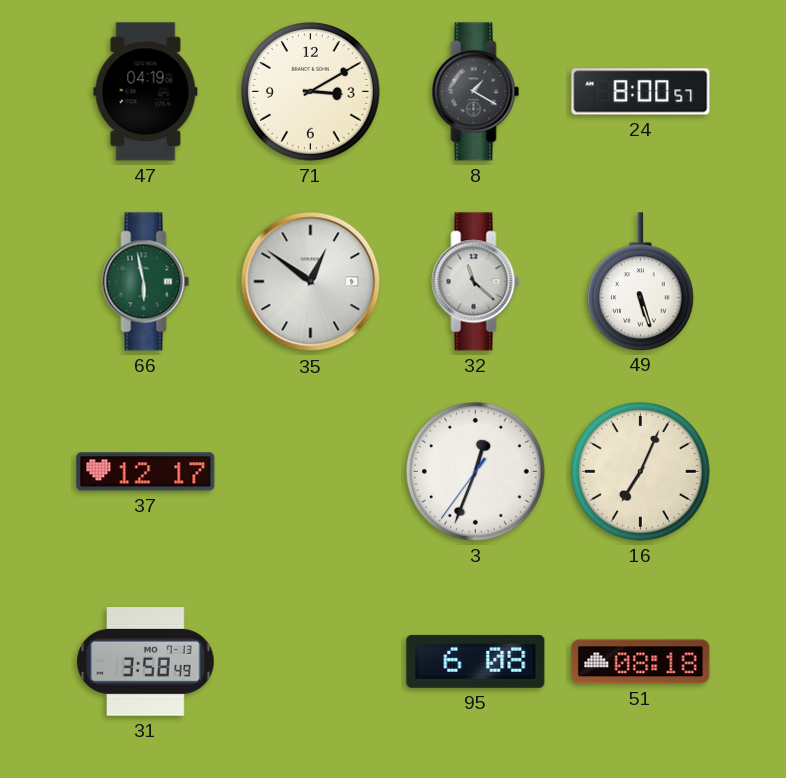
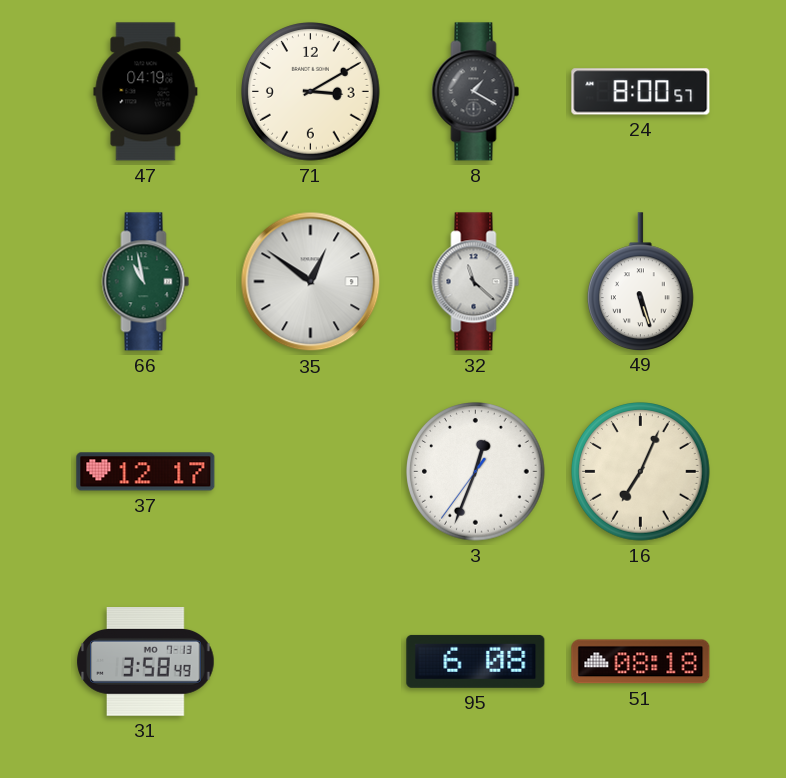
66: 5:58 -> 10:58
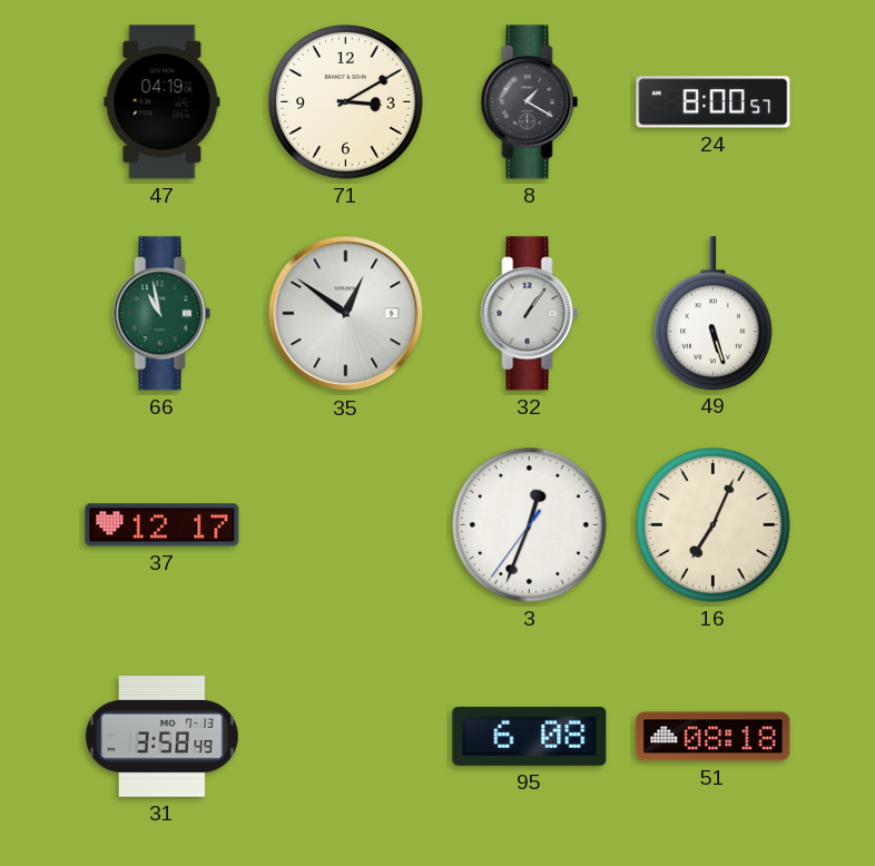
32: 11:22 -> 1:06
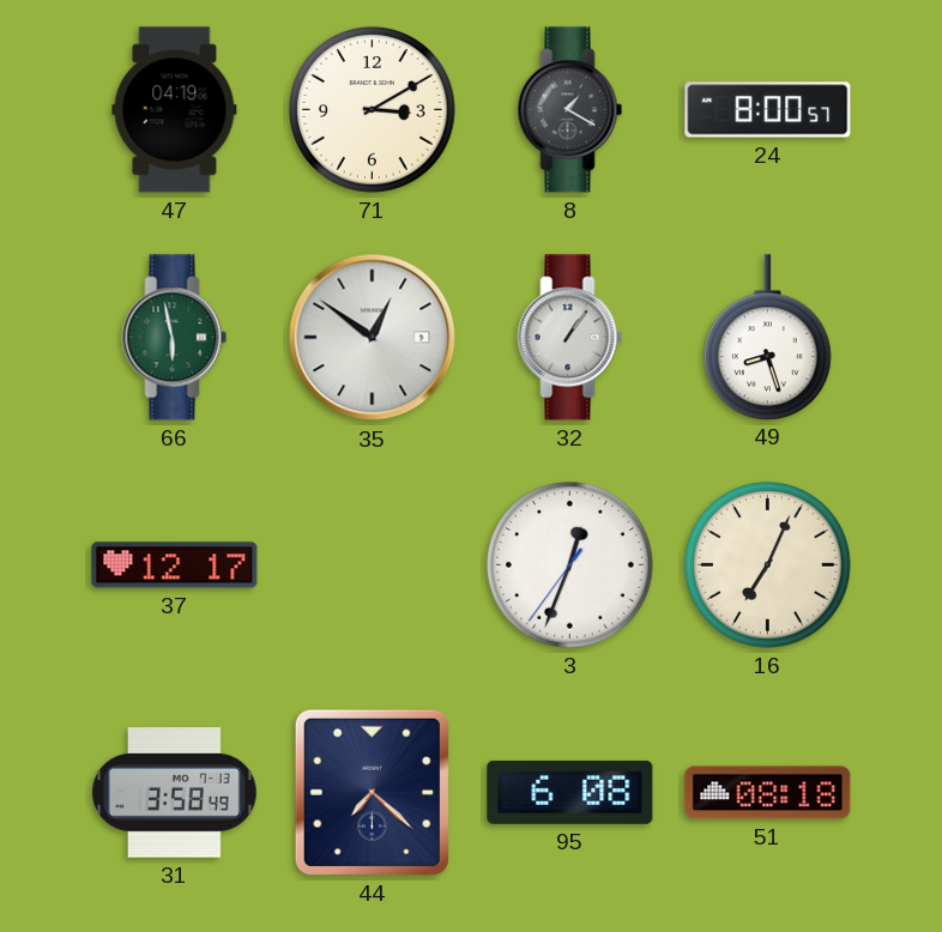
66: 10:58 -> 5:58
49: 5:27 -> 8:27
44: none -> 7:22
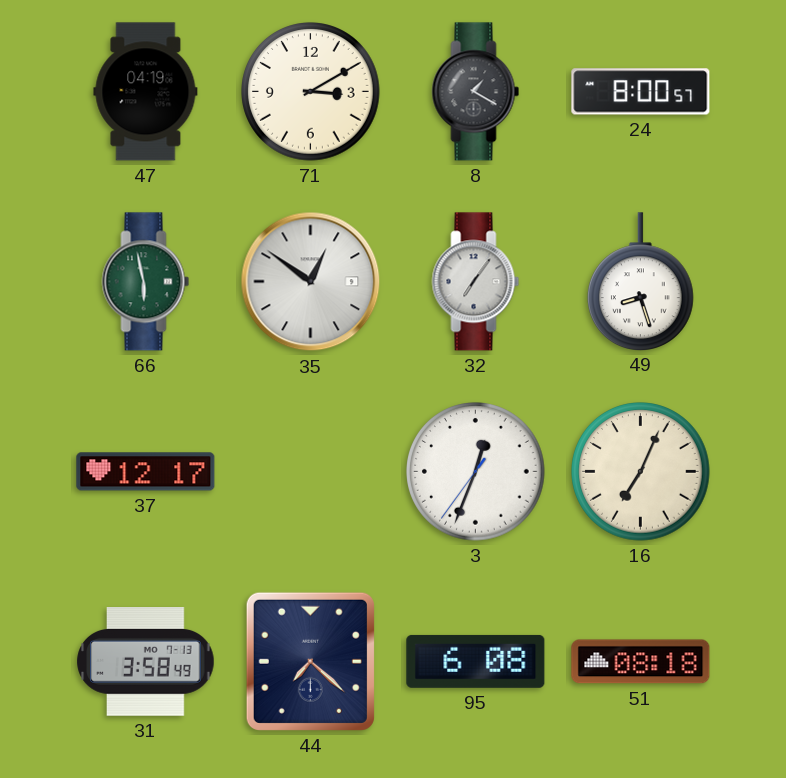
32: 1:06 -> 7:06
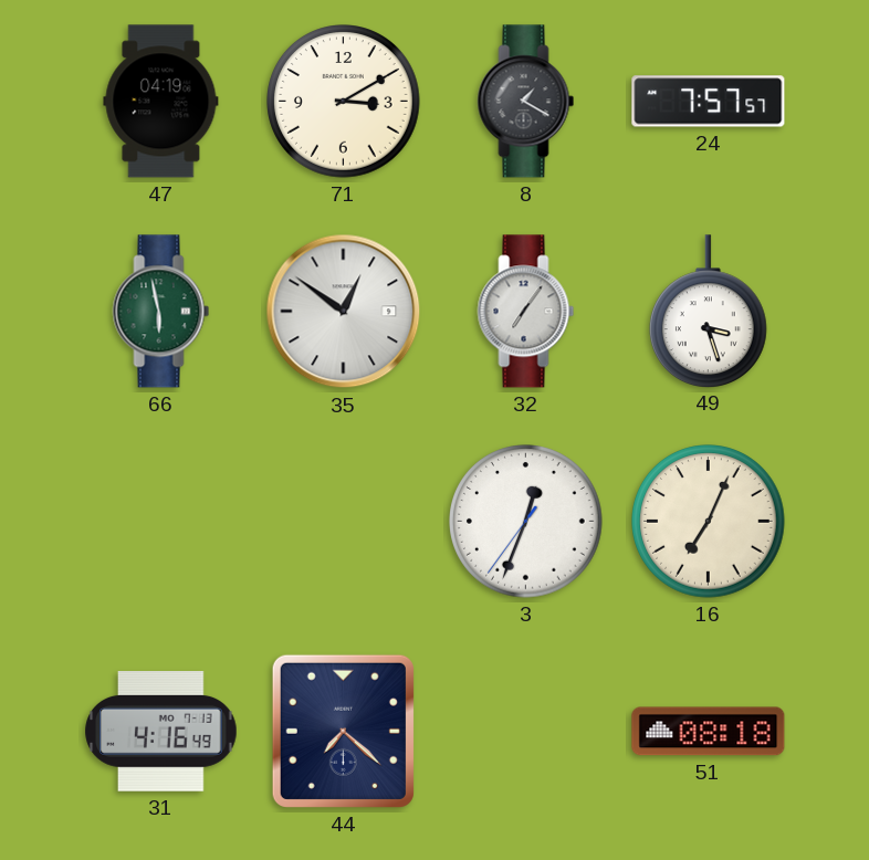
24: 8:00 -> 7:57
49: 8:27 -> 3:27
37: 12:17 -> none
31: 3:58 -> 4:16
95: 6:08 -> none
